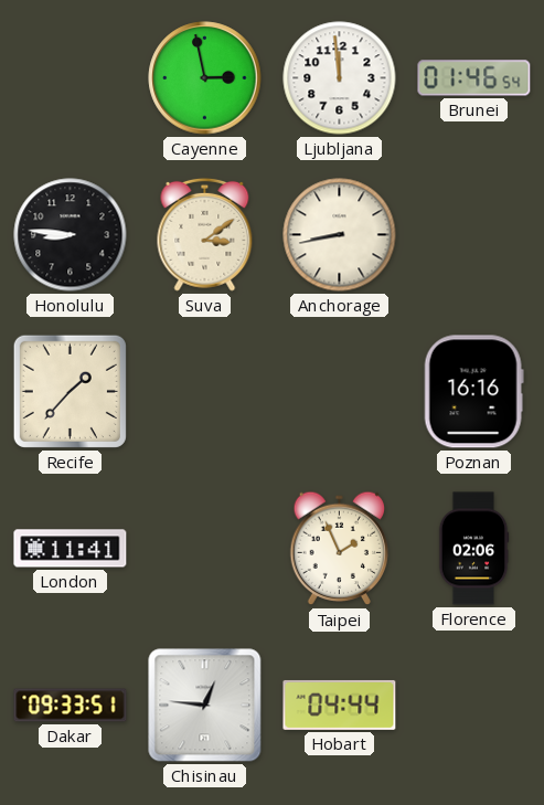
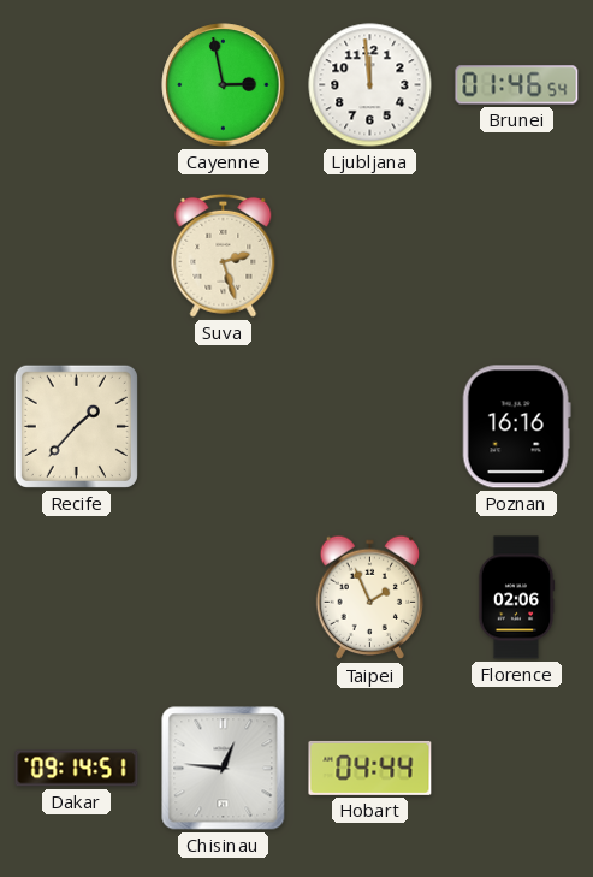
Honolulu: 8:46 -> none
Suva: 3:09 -> 2:27
Anchorage: 8:43 -> none
London: 11:41 -> none
Dakar: 09:33 -> 09:14
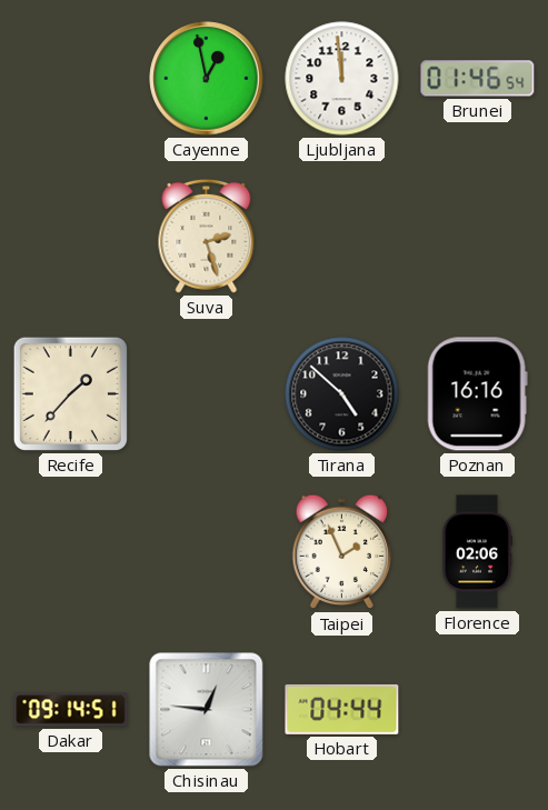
Cayenne: 2:58 -> 12:58
Tirana: none -> 4:52
